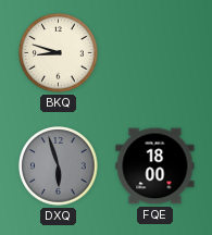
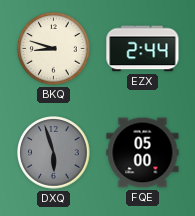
EZX: none -> 2:44
FQE: 18:00 -> 05:00
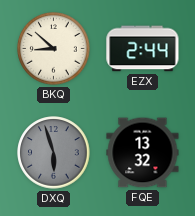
BKQ: 8:48 -> 8:52
FQE: 05:00 -> 13:32
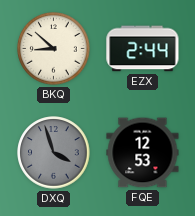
DXQ: 5:57 -> 3:57
FQE: 13:32 -> 12:53
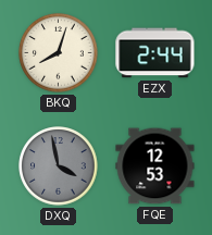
BKQ: 8:52 -> 8:03
DXQ: 3:57 -> 3:58
